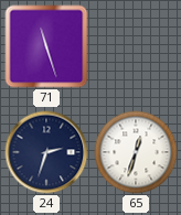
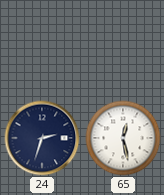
71: 11:27 -> none
65: 12:33 -> 12:28
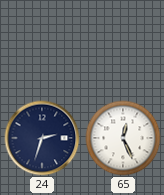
65: 12:28 -> 12:26
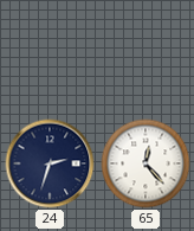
65: 12:26 -> 12:23
